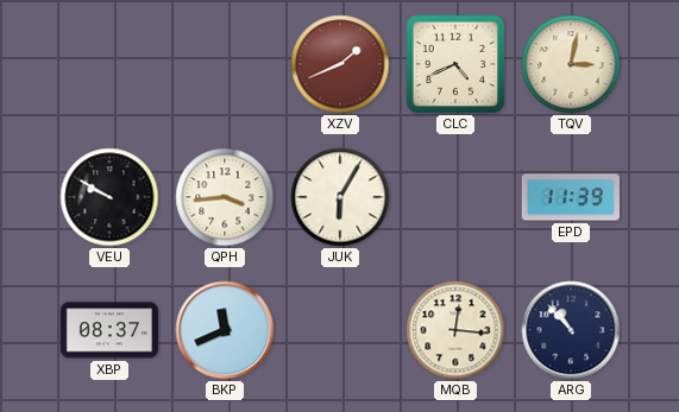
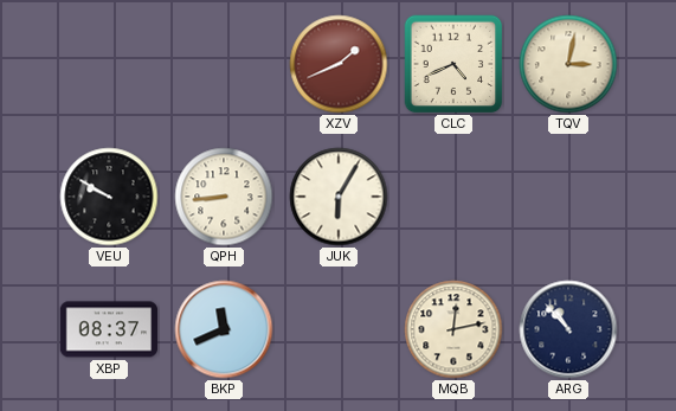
QPH: 3:44 -> 8:44
EPD: 11:39 -> none
MQB: 12:16 -> 12:13
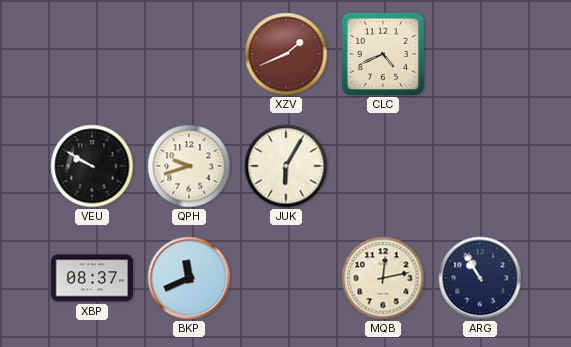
TQV: 3:02 -> none
QPH: 8:44 -> 9:42
ARG: 10:53 -> 10:55
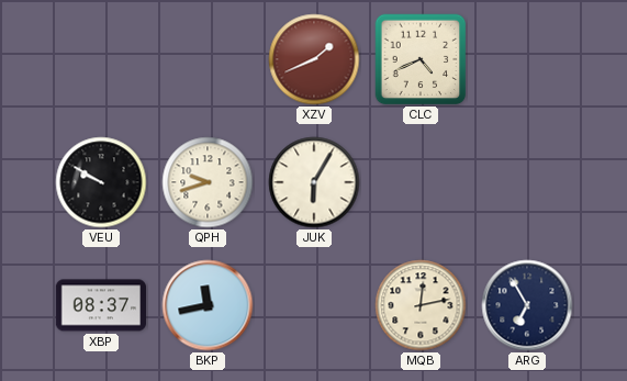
BKP: 11:41 -> 11:43
ARG: 10:55 -> 6:55
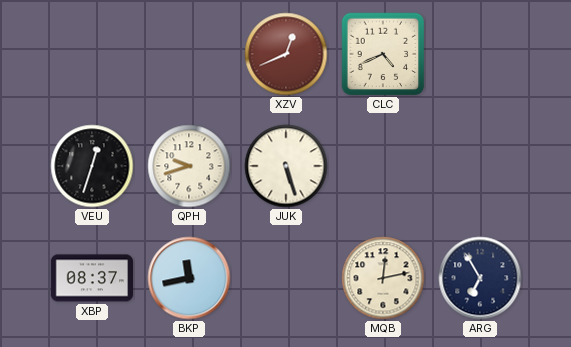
XZV: 1:41 -> 12:41
VEU: 9:50 -> 12:33
JUK: 6:05 -> 5:27
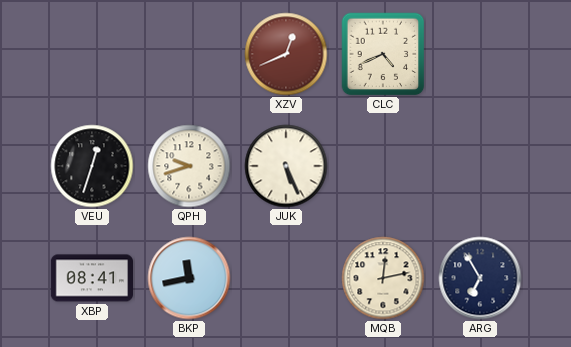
JUK: 5:27 -> 5:26
XBP: 08:37 -> 08:41
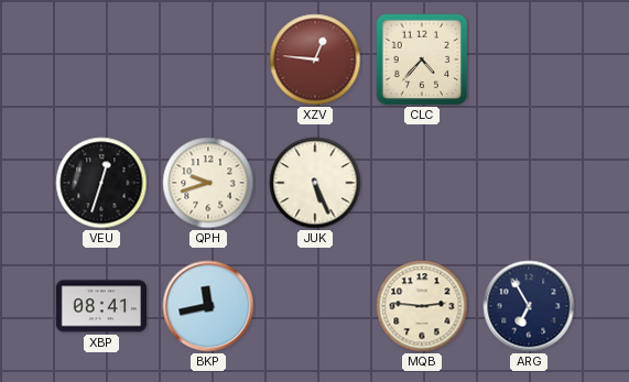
XZV: 12:41 -> 12:46
CLC: 4:41 -> 4:37
MQB: 12:13 -> 2:46
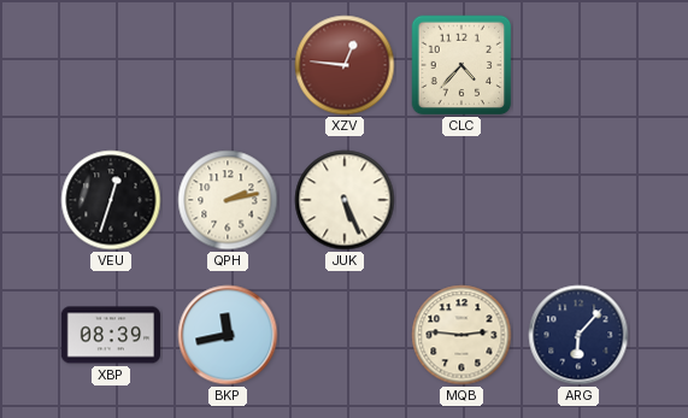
QPH: 9:42 -> 2:13
XBP: 08:41 -> 08:39
ARG: 6:55 -> 6:07
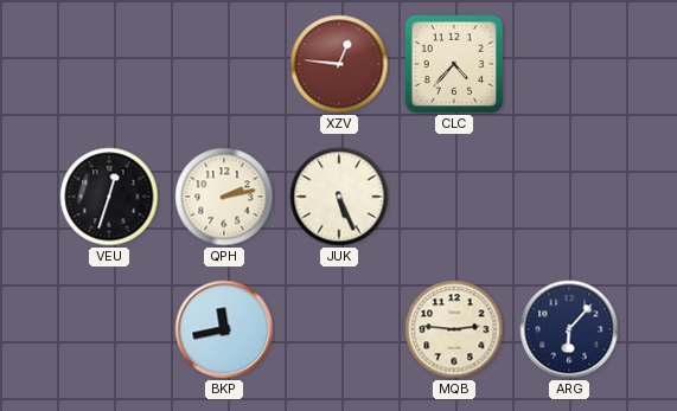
XBP: 08:39 -> none
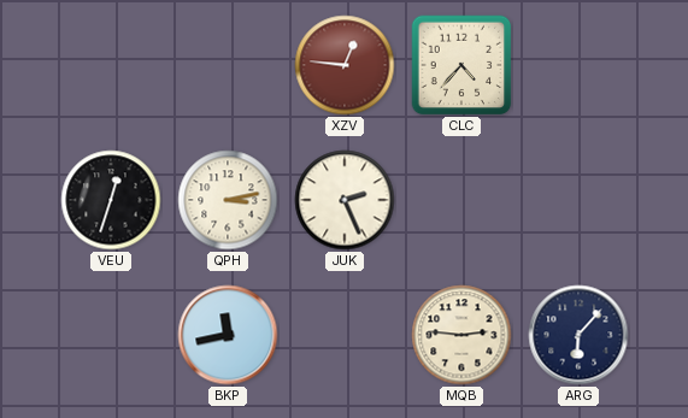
QPH: 2:13 -> 3:13
JUK: 5:26 -> 2:26
